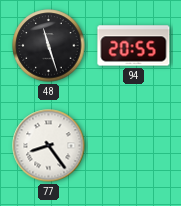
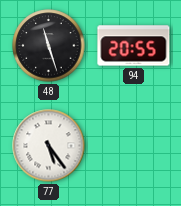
77: 8:24 -> 5:24
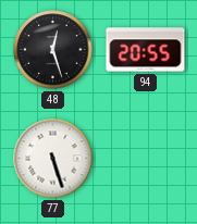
48: 11:27 -> 12:27
77: 5:24 -> 5:27
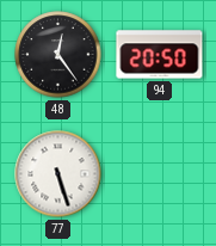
48: 12:27 -> 12:24
94: 20:55 -> 20:50
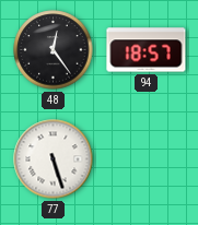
94: 20:50 -> 18:57
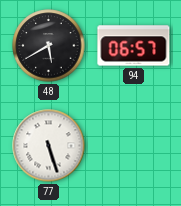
48: 12:24 -> 5:40
94: 18:57 -> 06:57
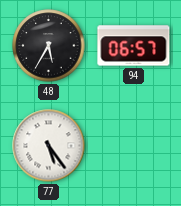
48: 5:40 -> 5:35
77: 5:27 -> 5:24
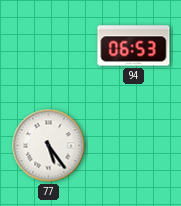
48: 5:35 -> none
94: 06:57 -> 06:53
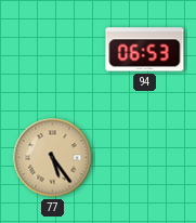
77 dial: white -> champagne
